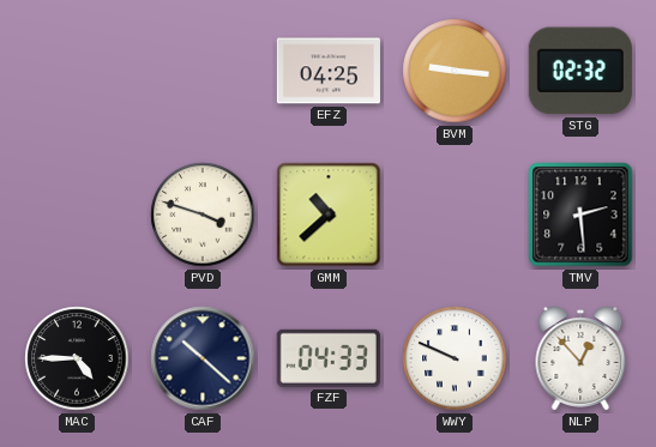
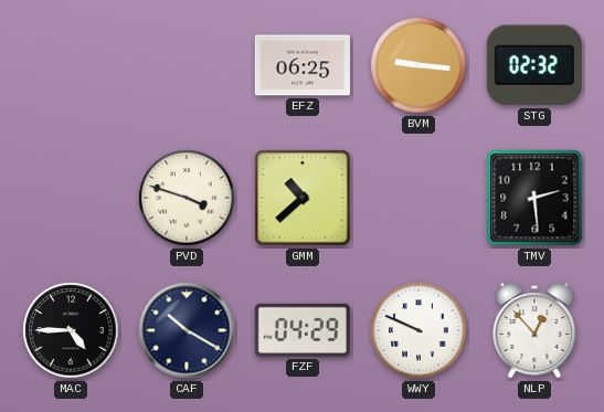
EFZ: 04:25 -> 06:25
CAF: 10:22 -> 10:20
FZF: 04:33 -> 04:29
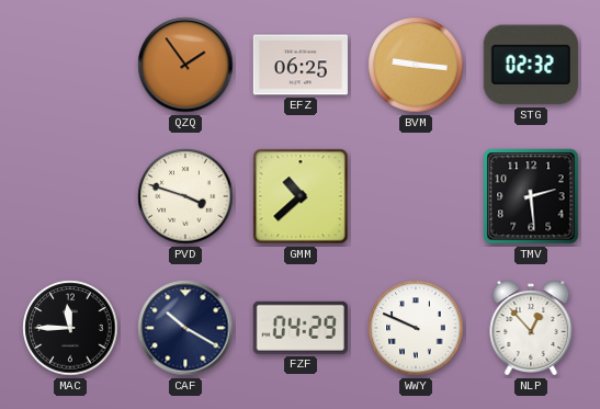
QZQ: none -> 1:54
MAC: 4:45 -> 11:45
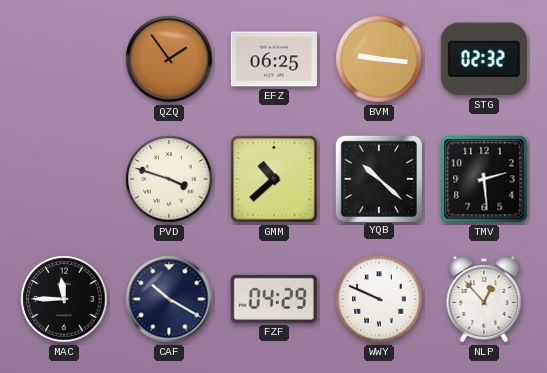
YQB: none -> 10:22
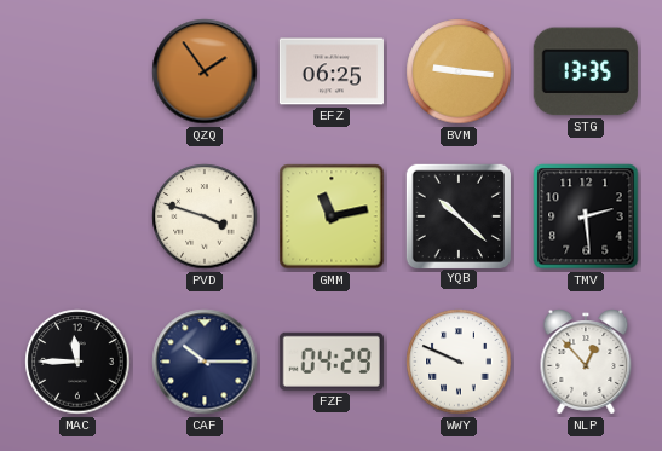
STG: 02:32 -> 13:35
GMM: 10:38 -> 11:13
CAF: 10:20 -> 10:15
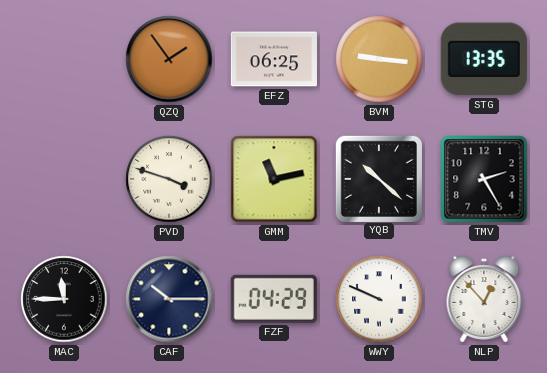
TMV: 2:29 -> 2:25
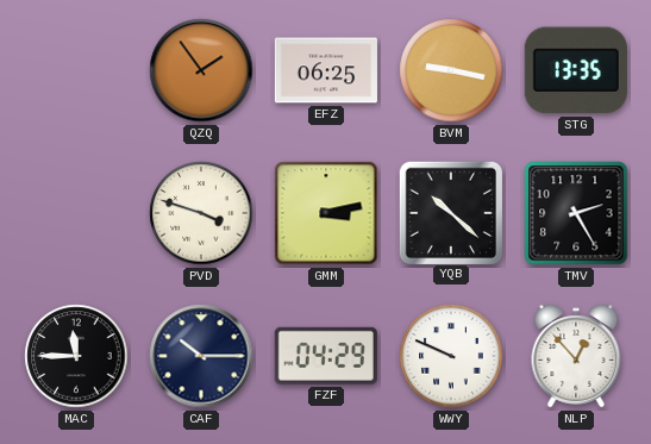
BVM: 9:16 -> 9:17
GMM: 11:13 -> 3:13
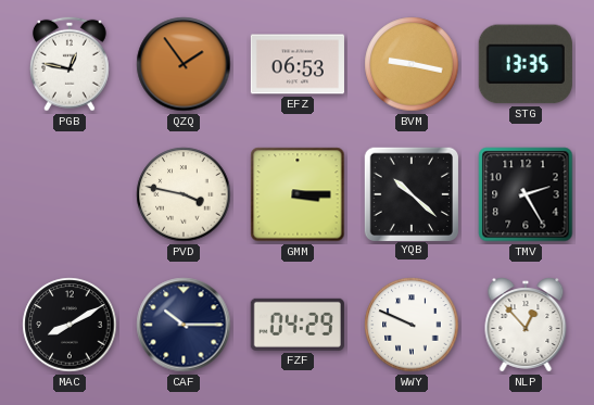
PGB: none -> 12:47
EFZ: 06:25 -> 06:53
PVD: 3:48 -> 3:47
GMM: 3:13 -> 3:15
MAC: 11:45 -> 8:10
